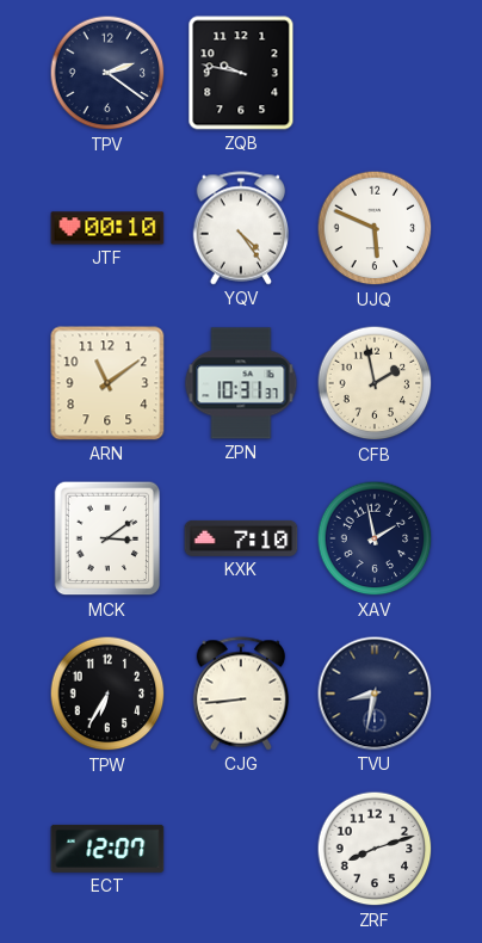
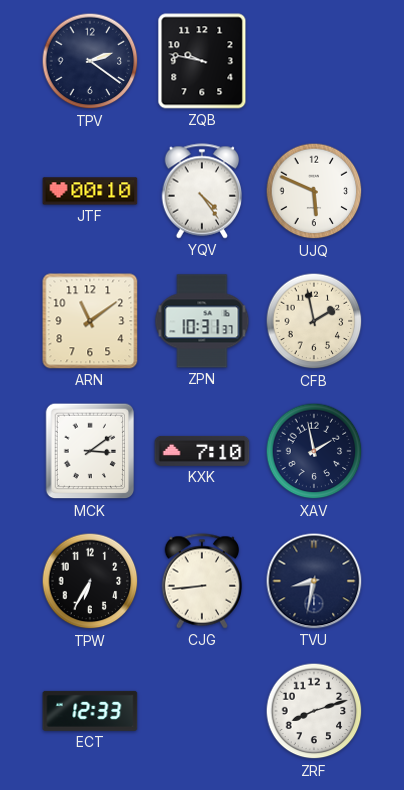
ECT: 12:07 -> 12:33
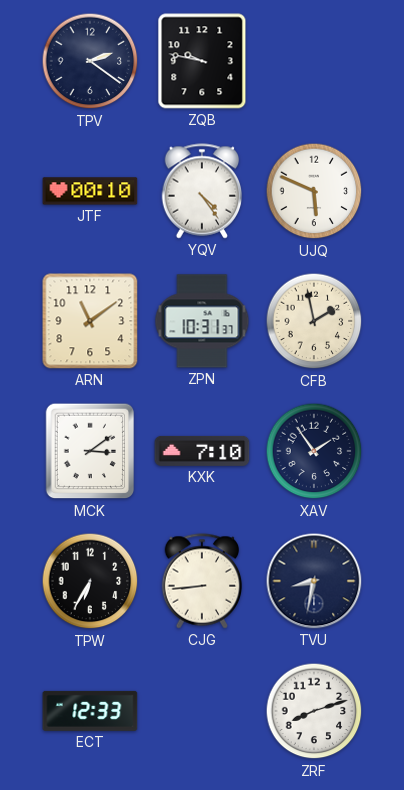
XAV: 1:58 -> 1:54
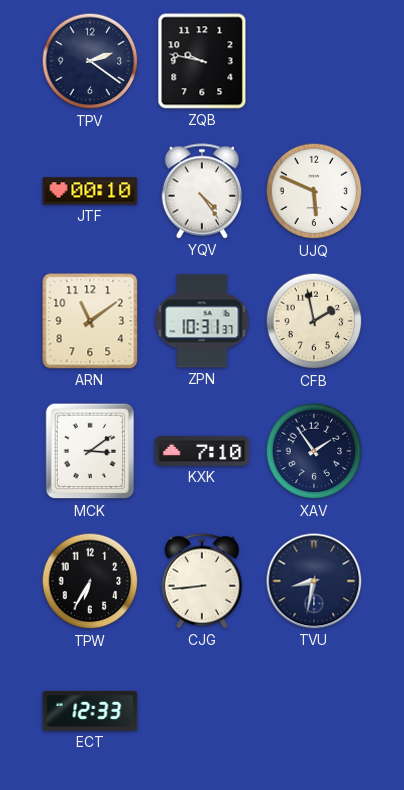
ZRF: 8:12 -> none
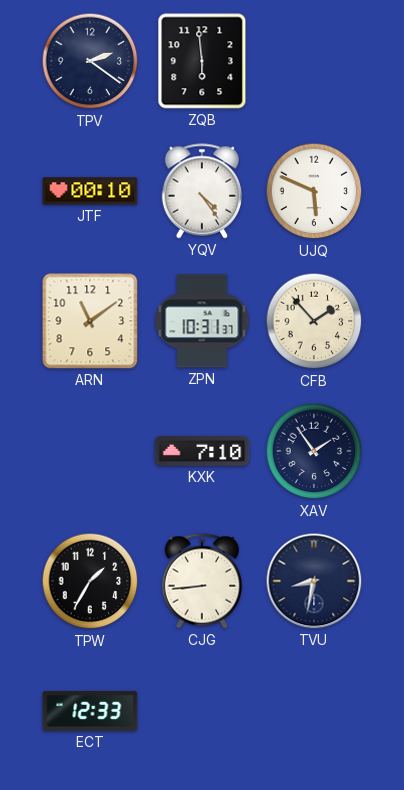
ZQB: 9:47 -> 5:59
CFB: 1:58 -> 1:53
MCK: 3:09 -> none
TPW: 6:35 -> 1:35
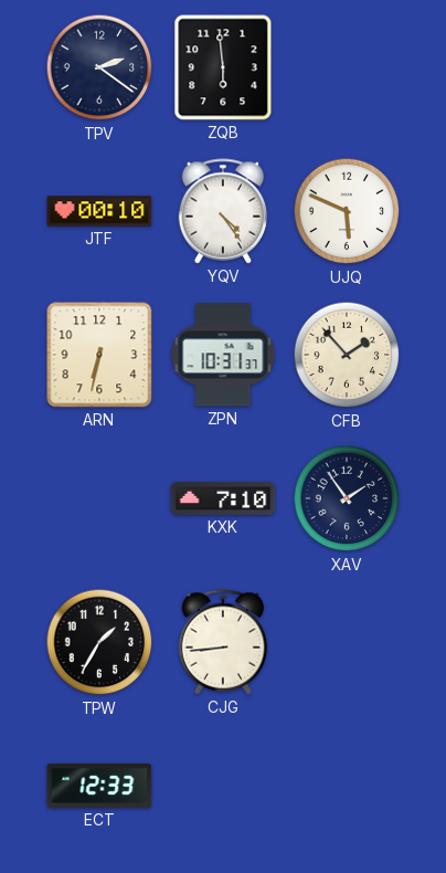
ARN: 11:09 -> 6:32
TVU: 8:32 -> none
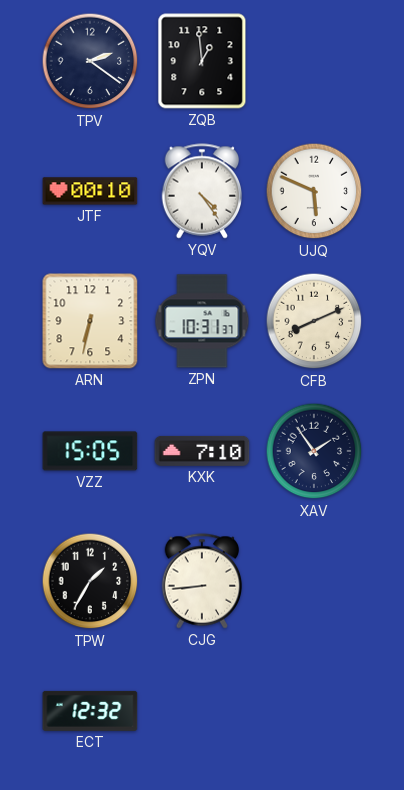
ZQB: 5:59 -> 12:59
CFB: 1:53 -> 8:11
VZZ: none -> 15:05
ECT: 12:33 -> 12:32
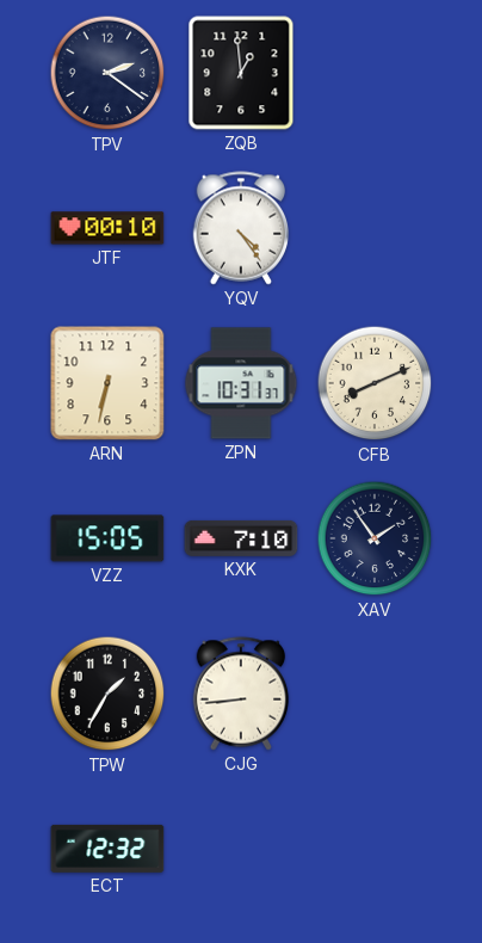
UJQ: 5:49 -> none
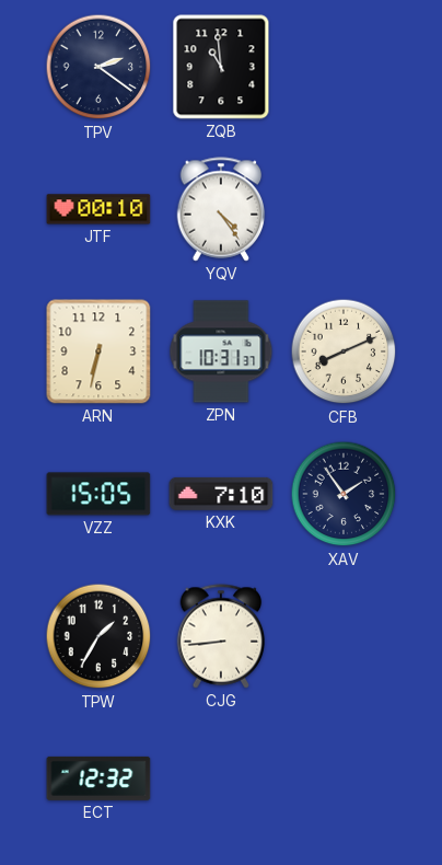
ZQB: 12:59 -> 10:59
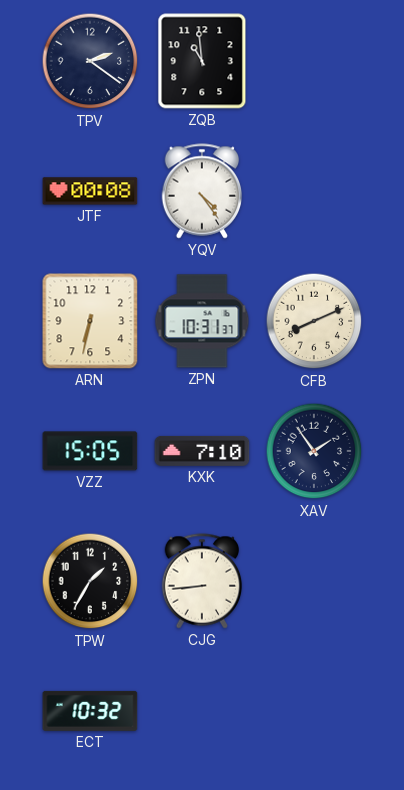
JTF: 00:10 -> 00:08
ECT: 12:32 -> 10:32
